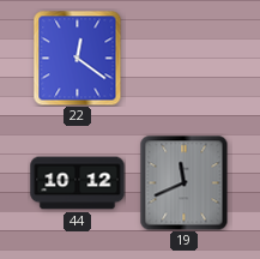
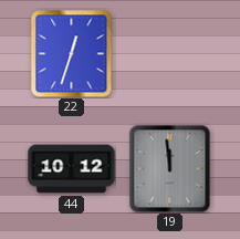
22: 12:21 -> 12:33
19: 11:41 -> 11:59
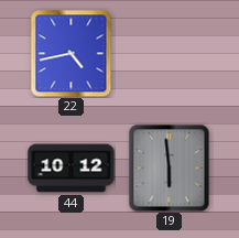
22: 12:33 -> 4:43
19: 11:59 -> 5:59
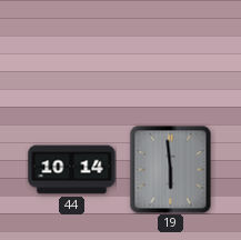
22: 4:43 -> none
44: 10:12 -> 10:14
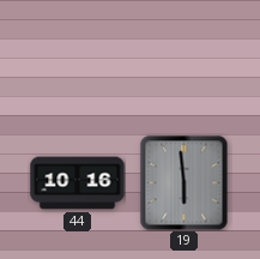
44: 10:14 -> 10:16
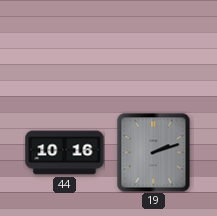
19: 5:59 -> 2:12
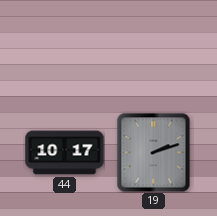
44: 10:16 -> 10:17
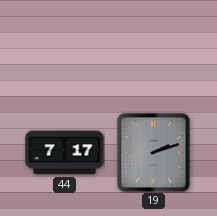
44: 10:17 -> 7:17
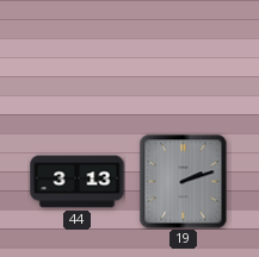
44: 7:17 -> 3:13
